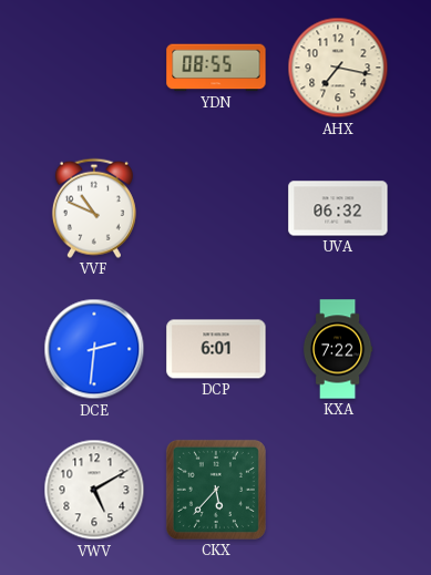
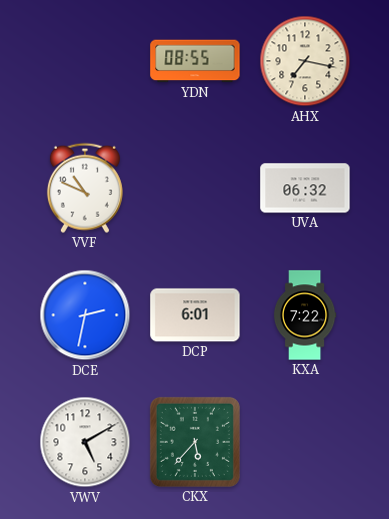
DCE: 2:31 -> 2:32
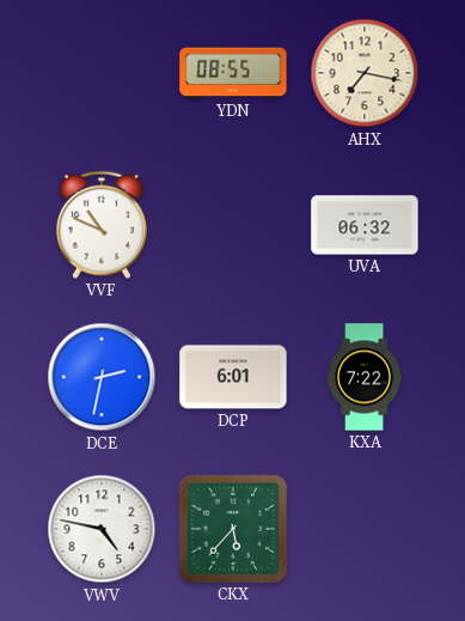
VWV: 5:10 -> 4:47
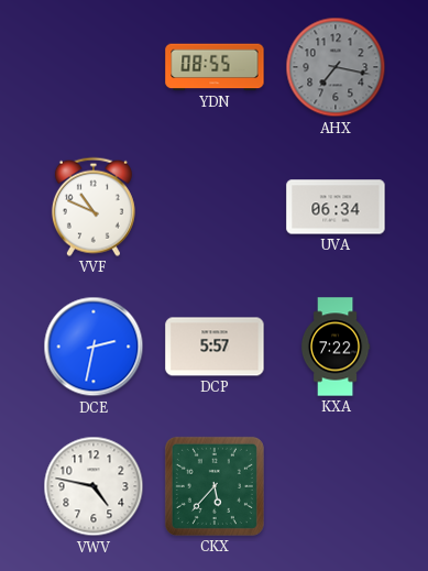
AHX dial: cream -> grey
UVA: 06:32 -> 06:34
DCP: 6:01 -> 5:57
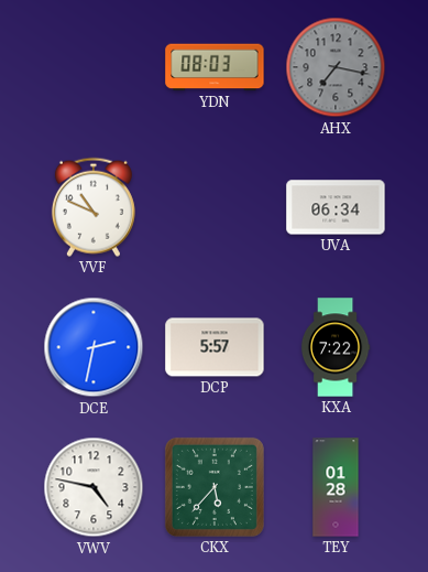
YDN: 08:55 -> 08:03
TEY: none -> 01:28
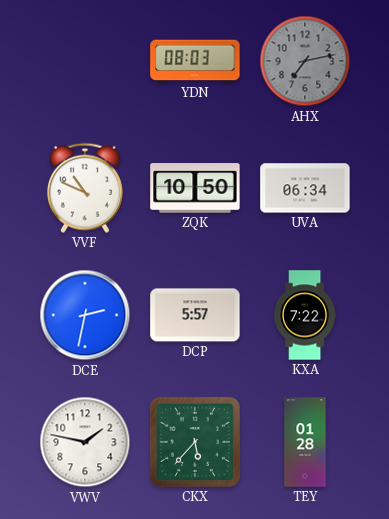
AHX: 7:17 -> 7:13
ZQK: none -> 10:50
VWV: 4:47 -> 1:47
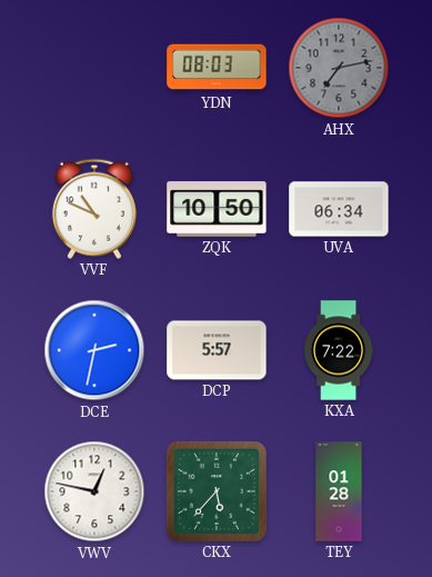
VWV: 1:47 -> 12:47
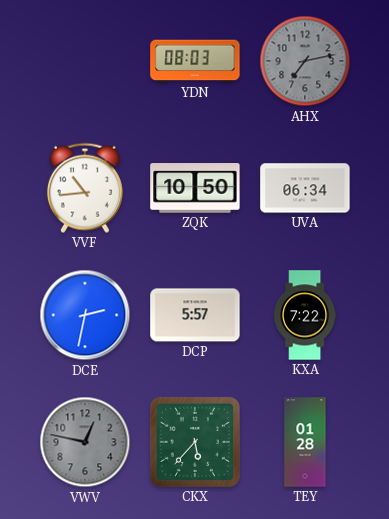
VVF: 10:49 -> 10:44
VWV dial: white -> grey
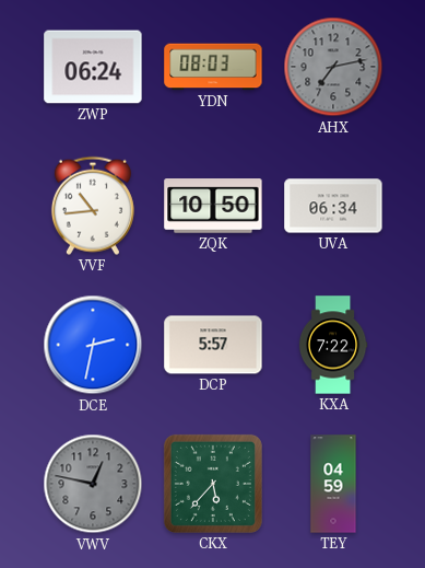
ZWP: none -> 06:24
TEY: 01:28 -> 04:59
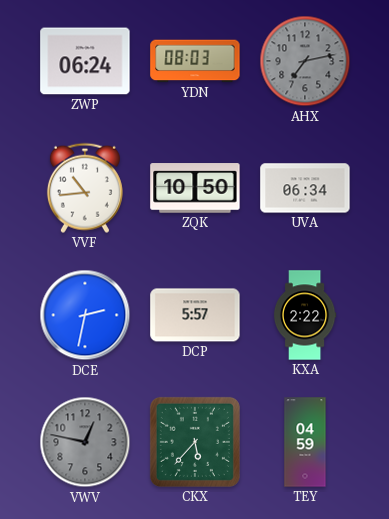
KXA: 7:22 -> 2:22
